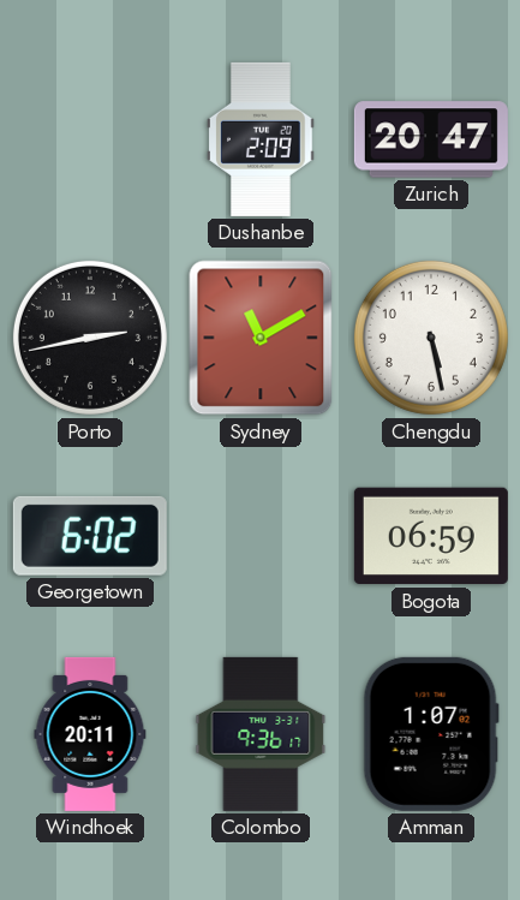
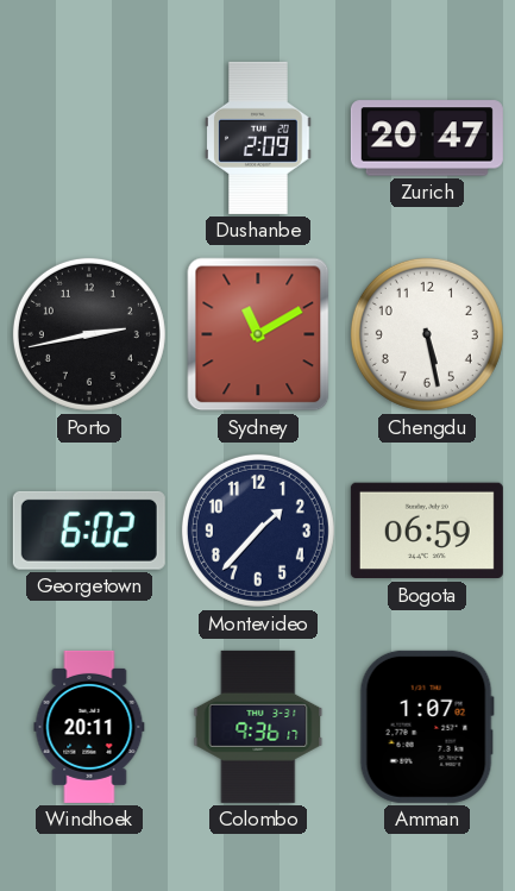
Montevideo: none -> 1:37
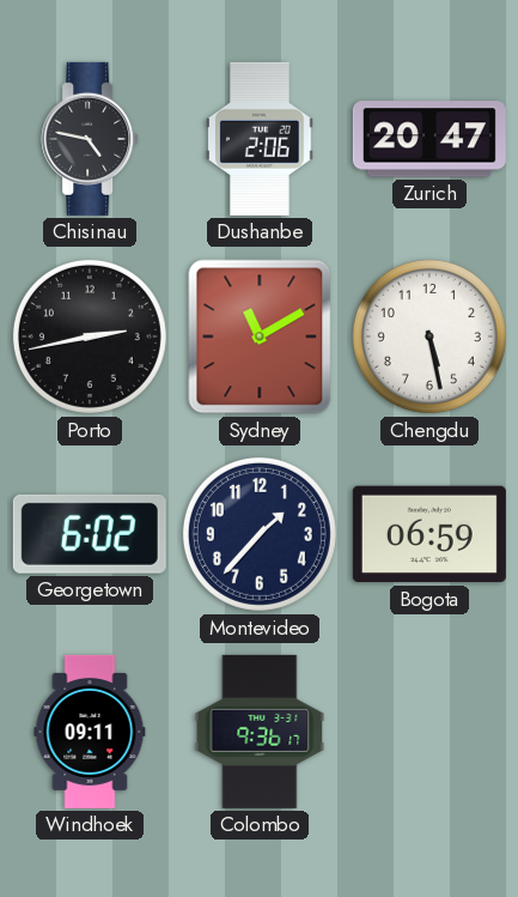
Chisinau: none -> 4:47
Dushanbe: 2:09 -> 2:06
Windhoek: 20:11 -> 09:11
Amman: 1:07 -> none
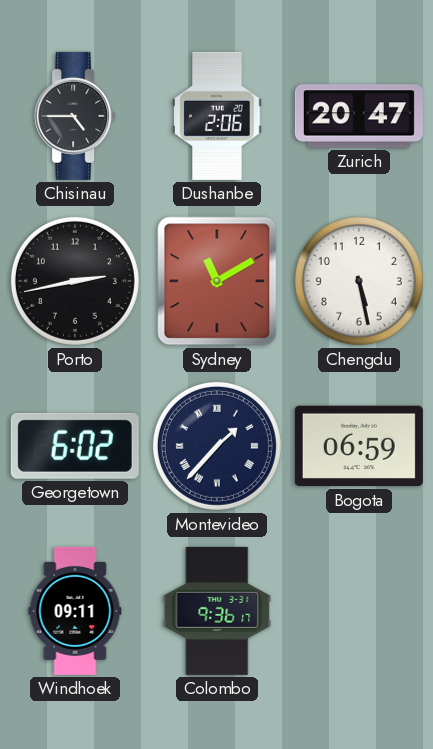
Chisinau: 4:47 -> 4:45
Montevideo numerals: Arabic -> Roman
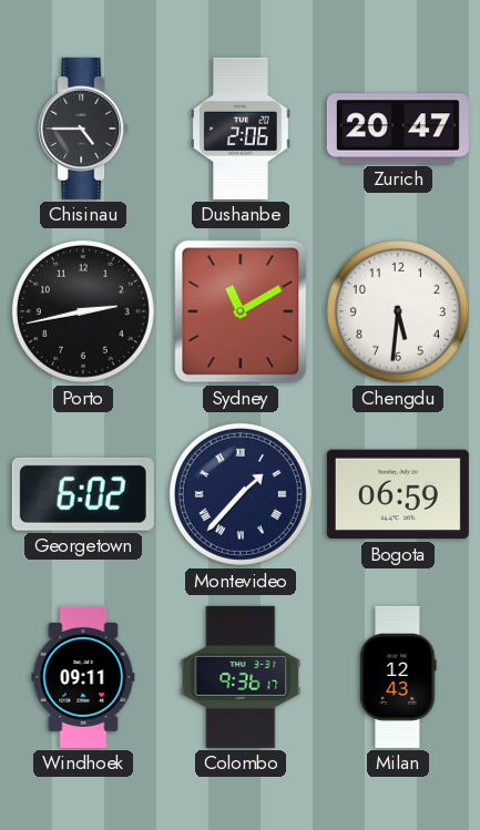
Chengdu: 5:28 -> 5:31
Milan: none -> 12:43
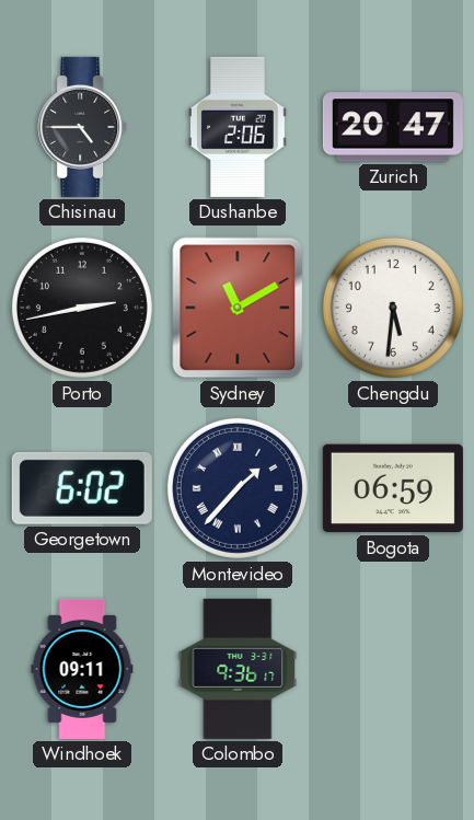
Milan: 12:43 -> none
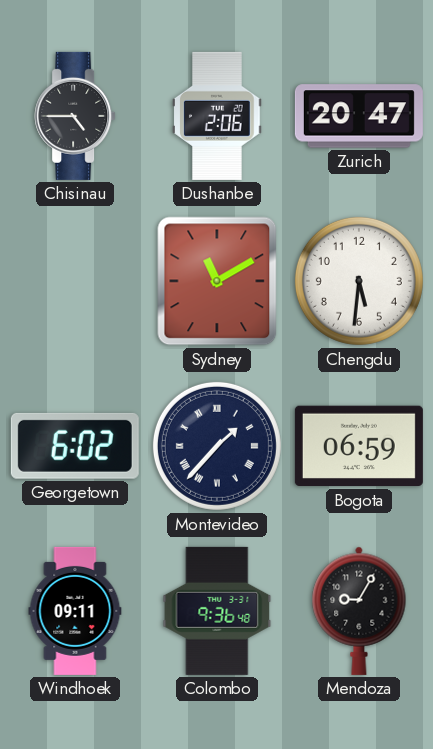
Porto: 2:43 -> none
Colombo: 9:36:17 -> 9:36:48
Mendoza: none -> 9:05
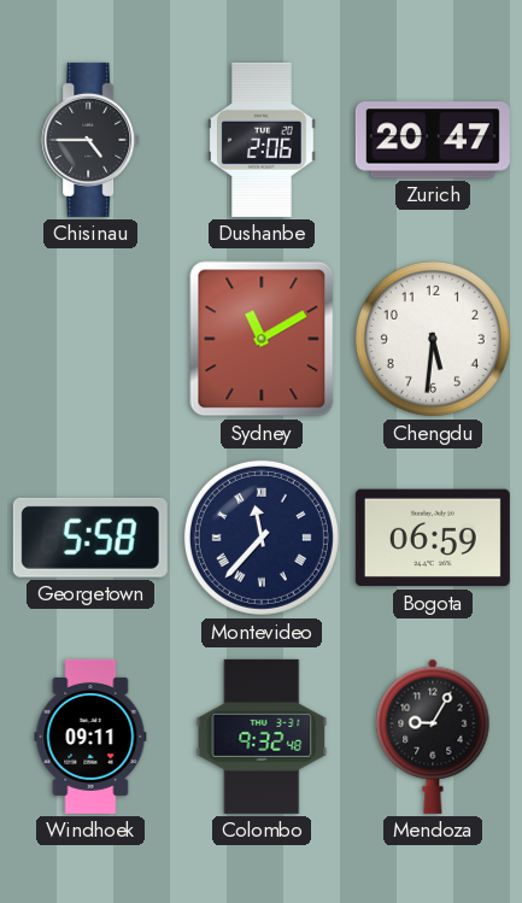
Georgetown: 6:02 -> 5:58
Montevideo: 1:37 -> 11:37
Colombo: 9:36 -> 9:32
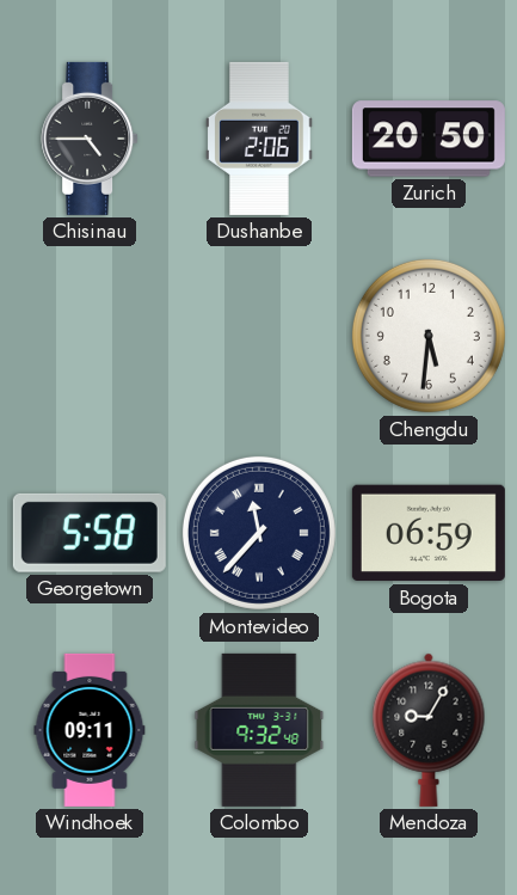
Zurich: 20:47 -> 20:50
Sydney: 11:10 -> none
